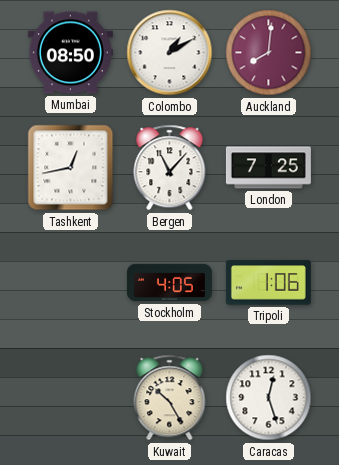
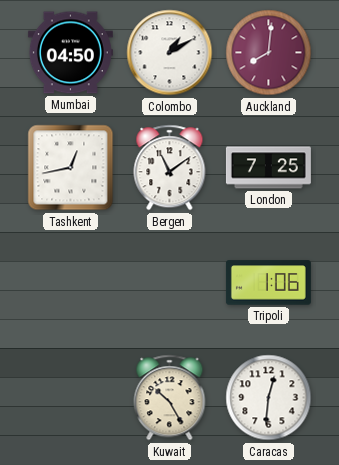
Mumbai: 08:50 -> 04:50
Bergen: 11:07 -> 11:09
Stockholm: 4:05 -> none
Caracas: 12:27 -> 12:31
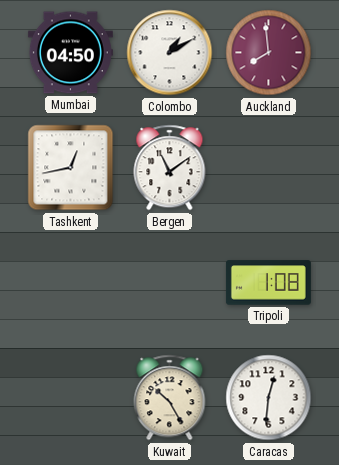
Auckland: 8:01 -> 7:59
London: 7:25 -> none
Tripoli: 1:06 -> 1:08
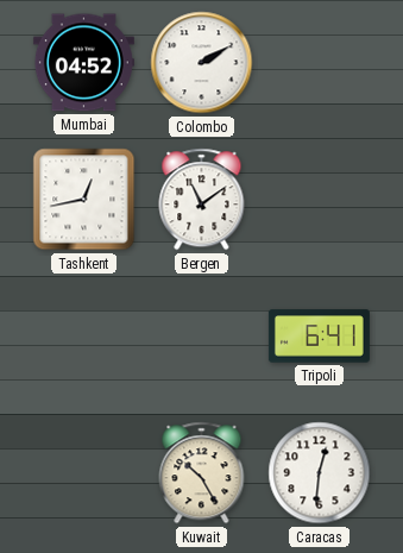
Mumbai: 04:50 -> 04:52
Colombo: 1:10 -> 2:10
Auckland: 7:59 -> none
Tripoli: 1:08 -> 6:41
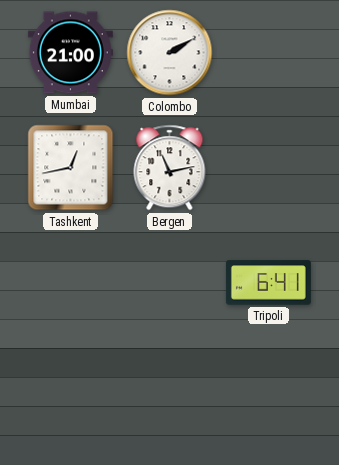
Mumbai: 04:52 -> 21:00
Bergen: 11:09 -> 11:13
Kuwait: 10:25 -> none
Caracas: 12:31 -> none
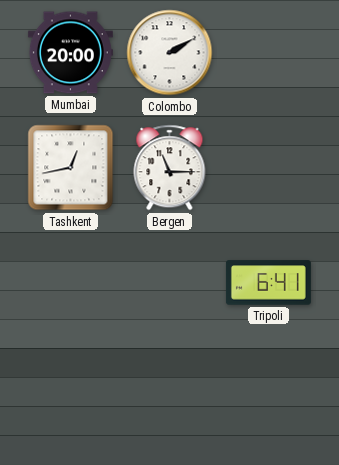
Mumbai: 21:00 -> 20:00
Bergen: 11:13 -> 11:15
